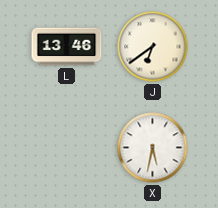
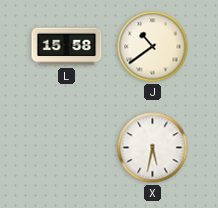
L: 13:46 -> 15:58
J: 6:39 -> 10:39
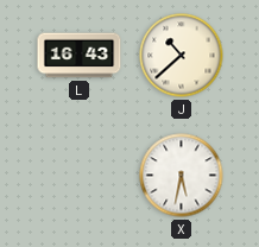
L: 15:58 -> 16:43
J: 10:39 -> 10:38
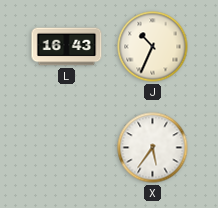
J: 10:38 -> 10:34
X: 5:32 -> 5:36
